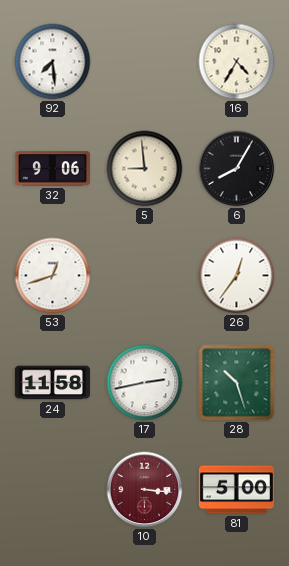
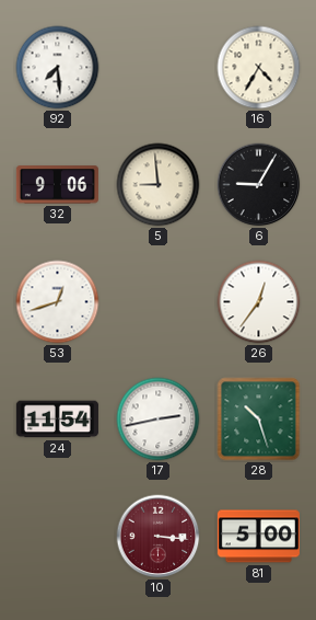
6: 8:05 -> 9:05
24: 11:58 -> 11:54
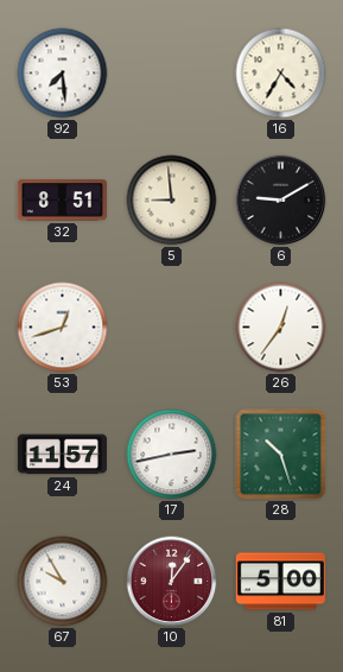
32: 9:06 -> 8:51
6: 9:05 -> 9:10
24: 11:54 -> 11:57
67: none -> 9:55
10: 3:16 -> 12:06
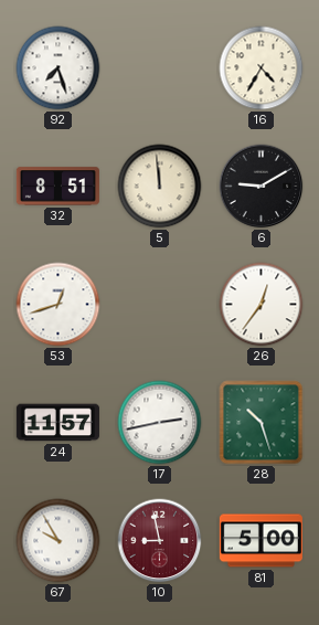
92: 7:29 -> 7:27
5: 8:59 -> 11:59
10: 12:06 -> 8:58
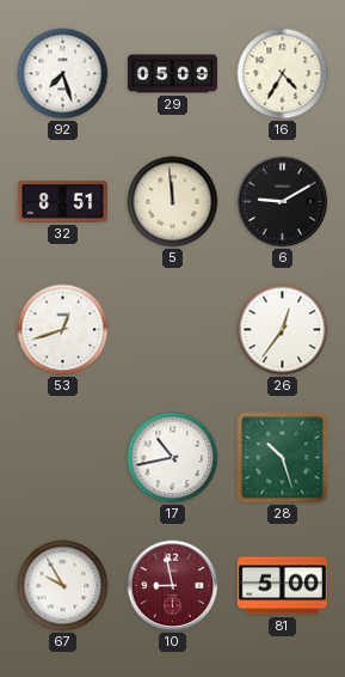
29: none -> 05:09
24: 11:57 -> none
17: 2:43 -> 10:43
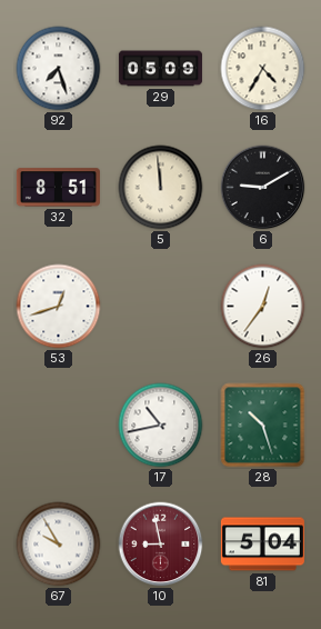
81: 5:00 -> 5:04
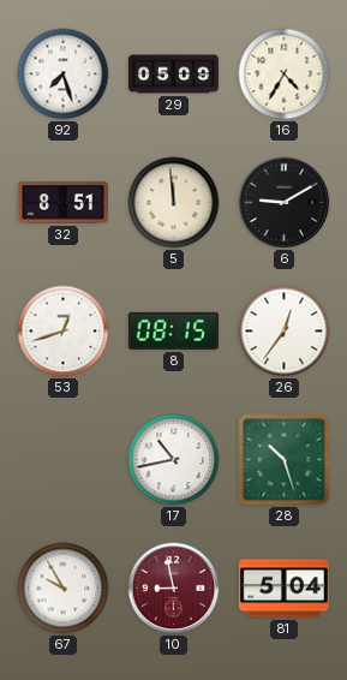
8: none -> 08:15
